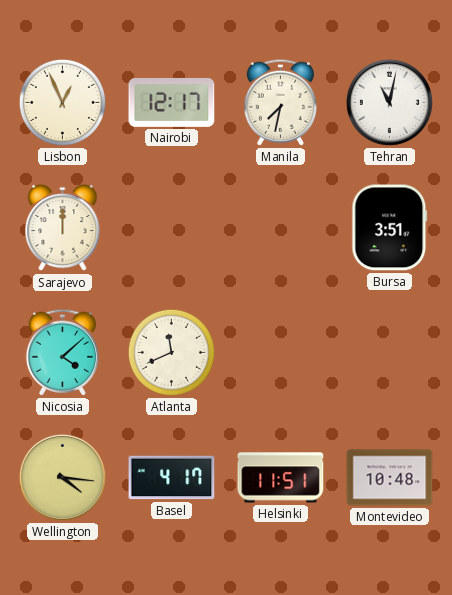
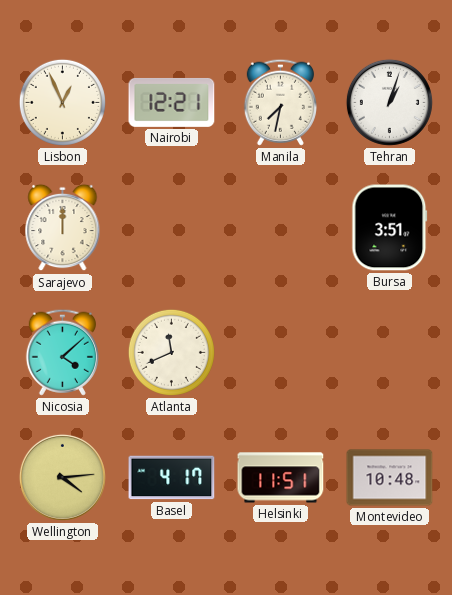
Nairobi: 12:17 -> 12:21
Tehran: 11:02 -> 1:03
Wellington: 4:16 -> 4:14
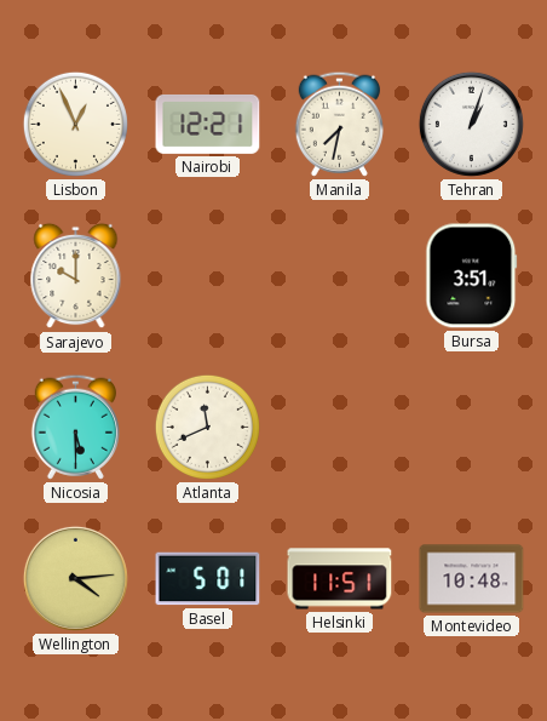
Sarajevo: 12:00 -> 10:00
Nicosia: 4:08 -> 5:30
Basel: 4:17 -> 5:01
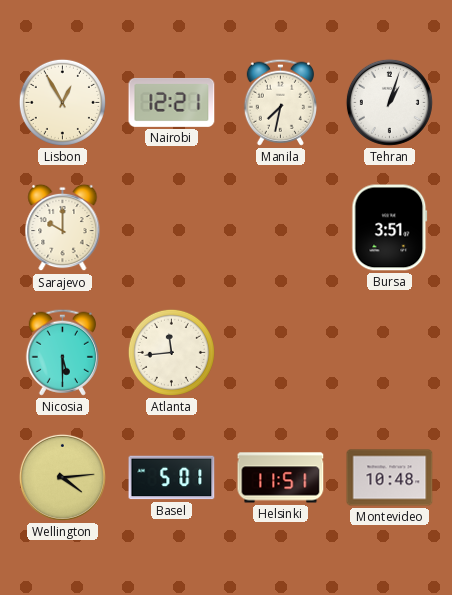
Lisbon: 12:56 -> 12:55
Atlanta: 11:41 -> 11:44
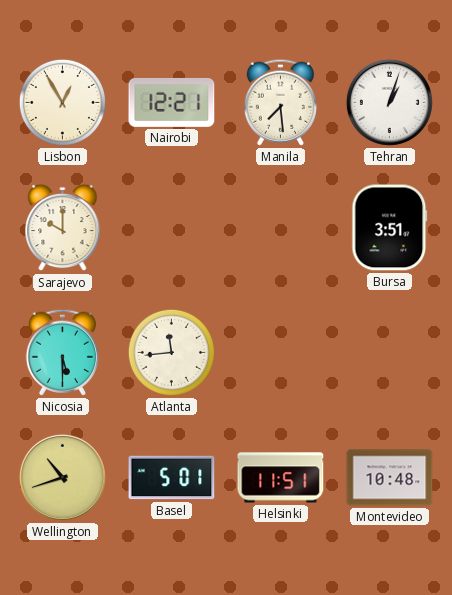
Manila: 7:32 -> 7:29
Wellington: 4:14 -> 10:42
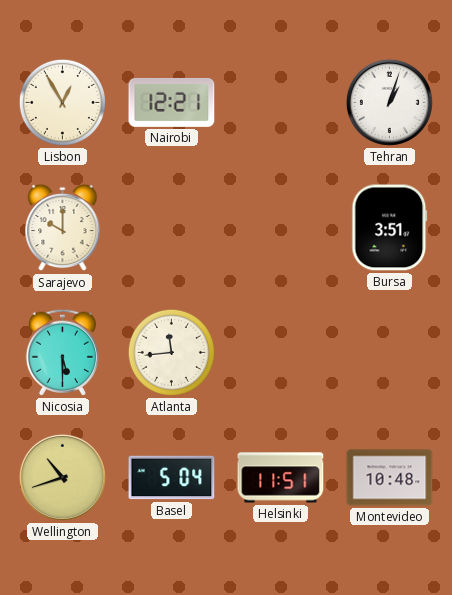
Manila: 7:29 -> none
Basel: 5:01 -> 5:04
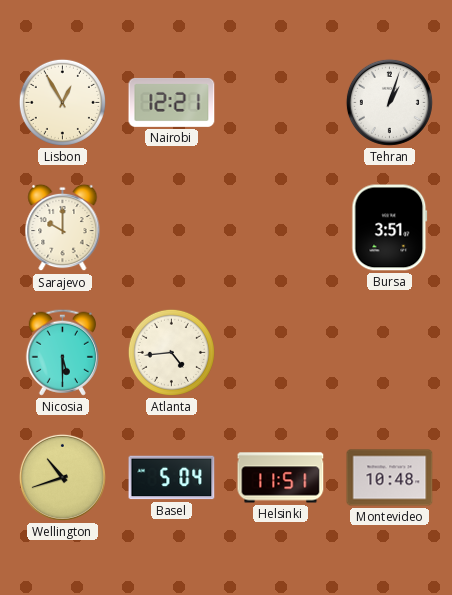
Atlanta: 11:44 -> 4:44
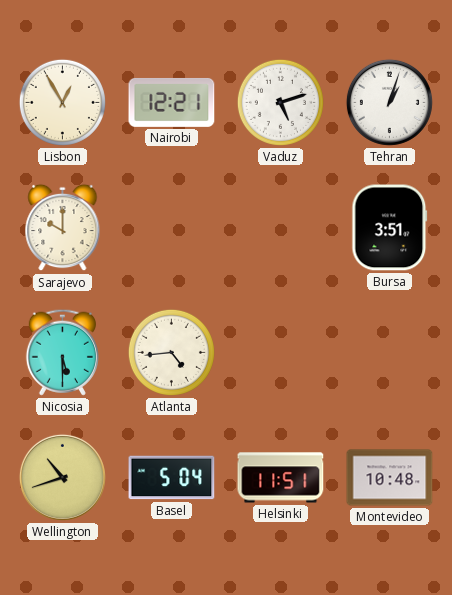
Vaduz: none -> 5:12
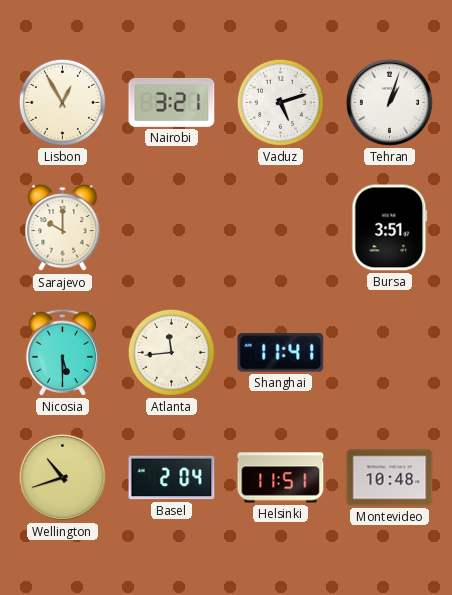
Nairobi: 12:21 -> 3:21
Atlanta: 4:44 -> 11:44
Shanghai: none -> 11:41
Basel: 5:04 -> 2:04
